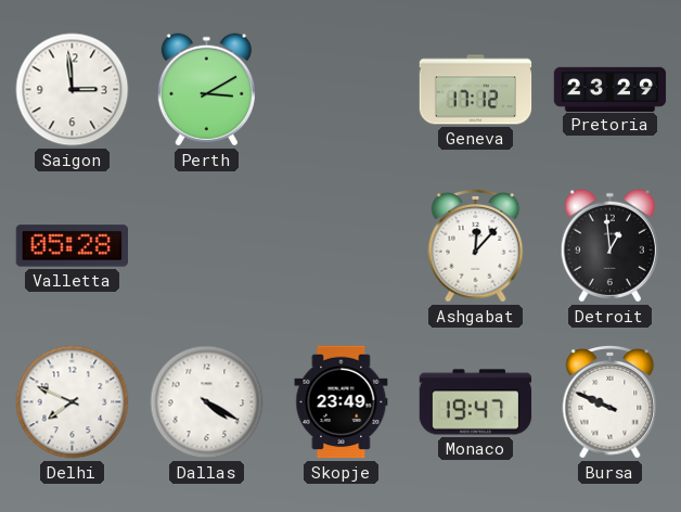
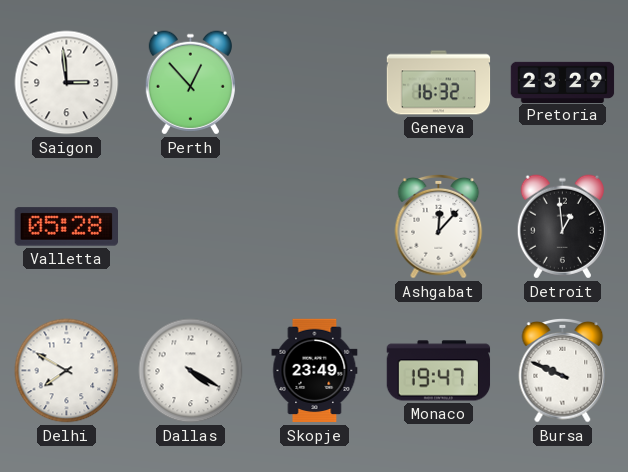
Perth: 3:10 -> 12:53
Geneva: 17:12 -> 16:32
Delhi: 7:49 -> 7:50
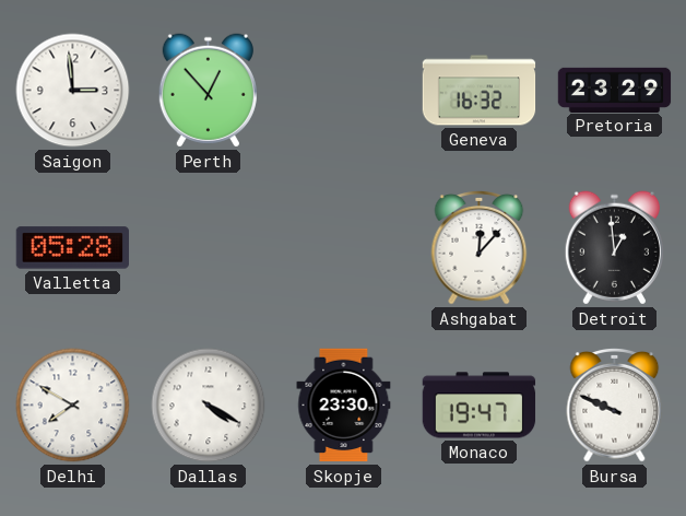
Skopje: 23:49 -> 23:30
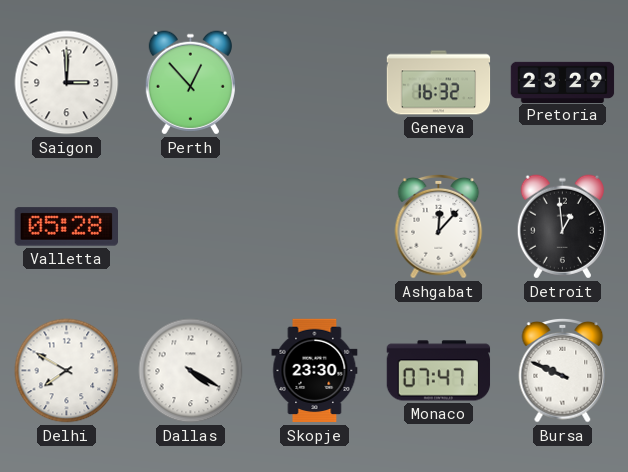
Saigon: 2:59 -> 3:00
Monaco: 19:47 -> 07:47
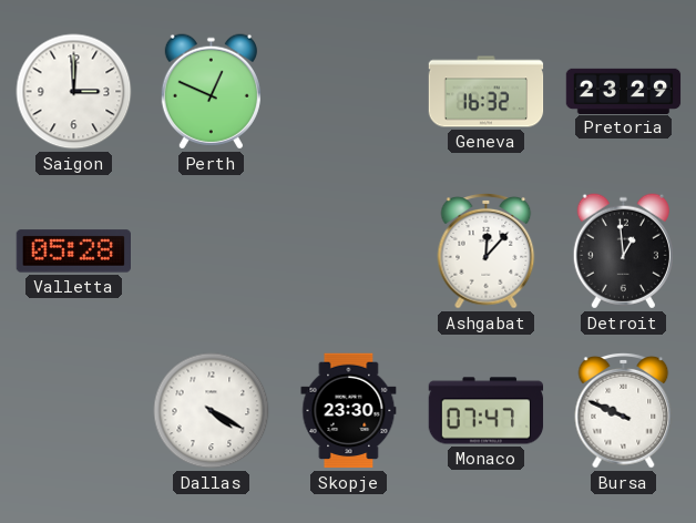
Perth: 12:53 -> 12:49
Delhi: 7:50 -> none
